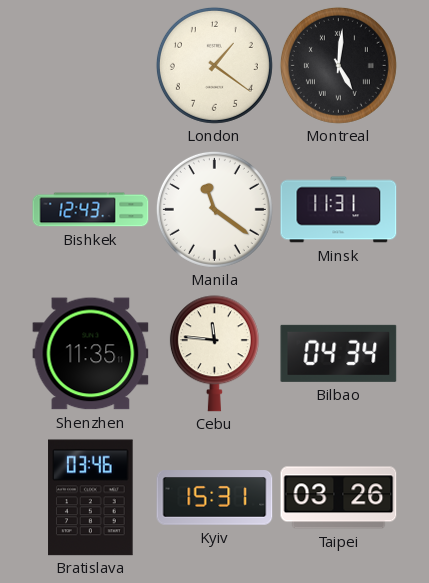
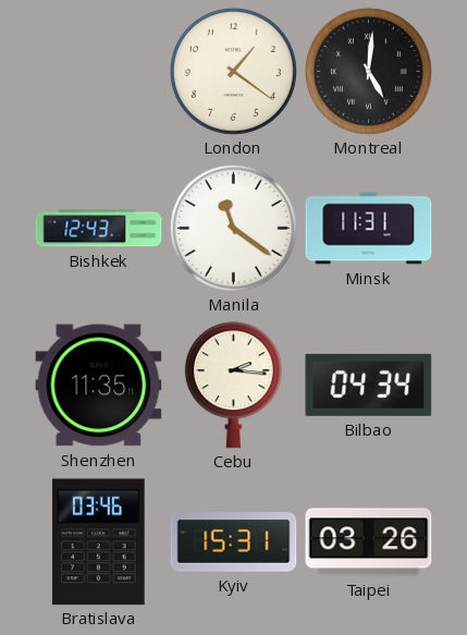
Cebu: 11:46 -> 2:16
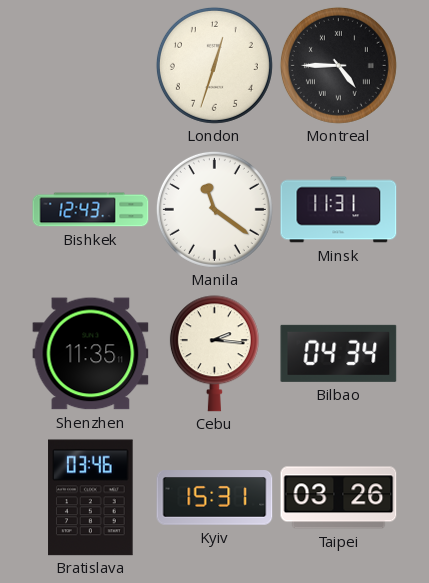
London: 1:21 -> 12:33
Montreal: 5:01 -> 4:45
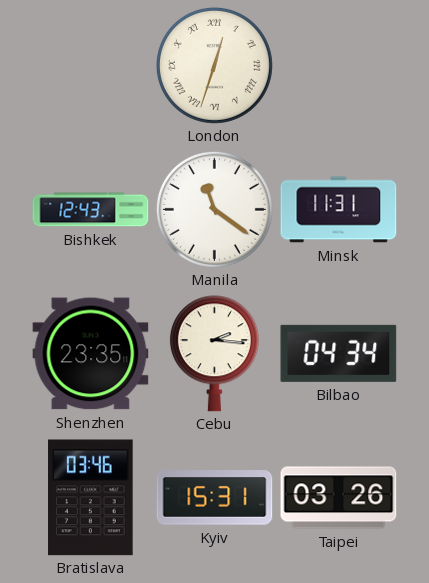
London numerals: Arabic -> Roman
Montreal: 4:45 -> none
Shenzhen: 11:35 -> 23:35
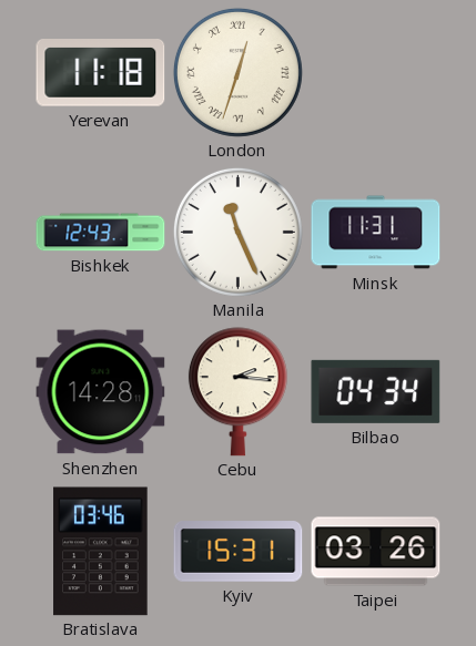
Yerevan: none -> 11:18
Manila: 11:21 -> 11:26
Shenzhen: 23:35 -> 14:28
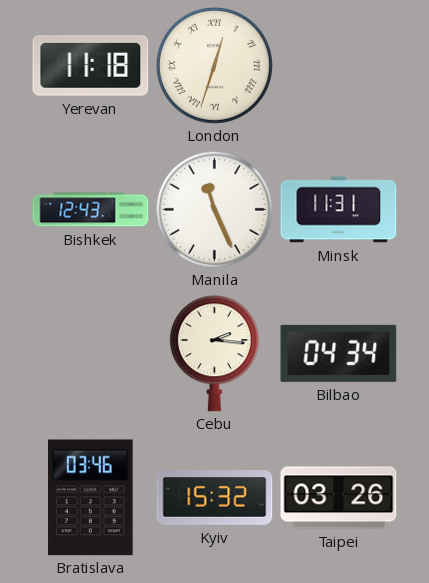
Shenzhen: 14:28 -> none
Kyiv: 15:31 -> 15:32
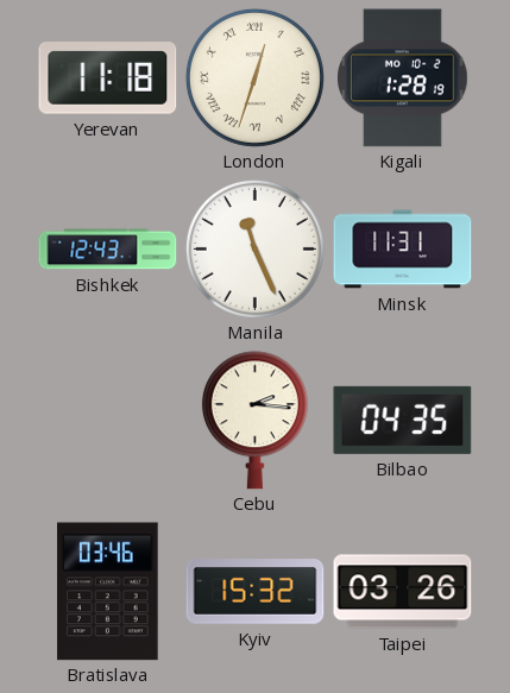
Kigali: none -> 1:28
Bilbao: 04:34 -> 04:35
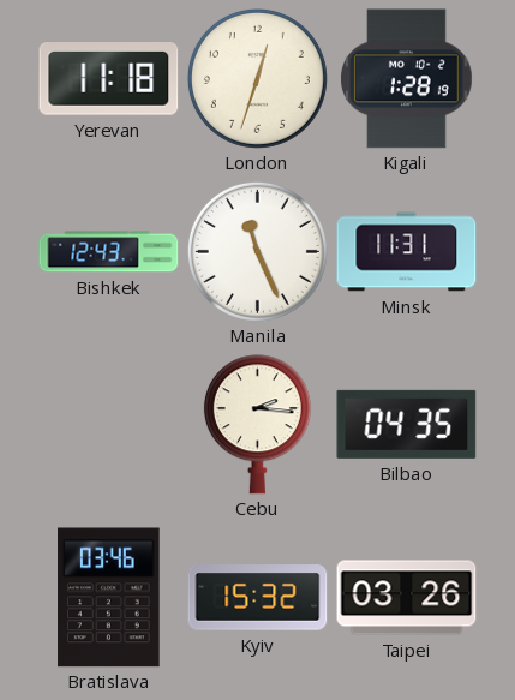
London numerals: Roman -> Arabic
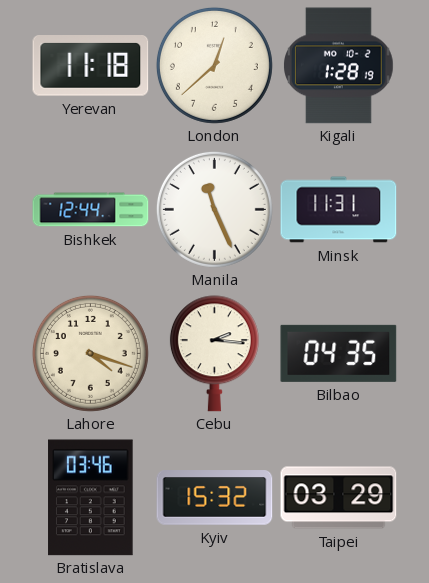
London: 12:33 -> 12:38
Bishkek: 12:43 -> 12:44
Lahore: none -> 4:18
Taipei: 03:26 -> 03:29
